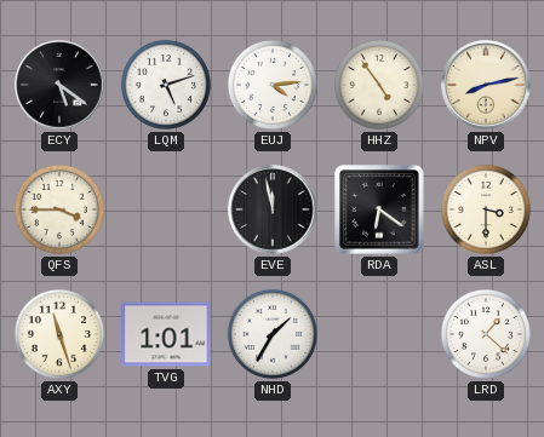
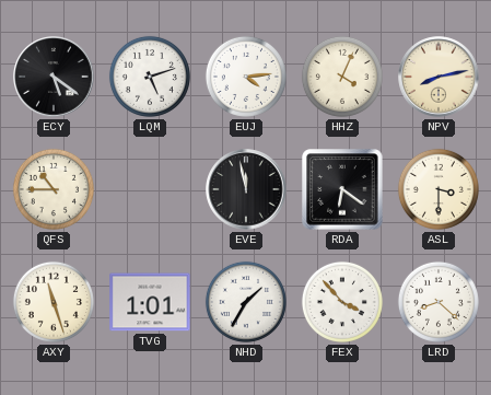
HHZ: 4:54 -> 4:04
QFS: 3:45 -> 10:45
FEX: none -> 3:53
LRD: 1:22 -> 8:22
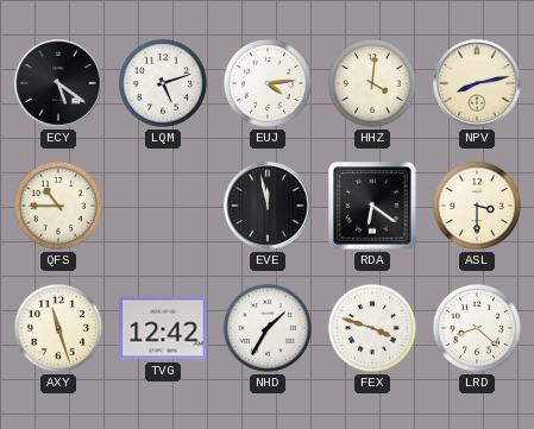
HHZ: 4:04 -> 4:01
TVG: 1:01 -> 12:42
FEX: 3:53 -> 3:48
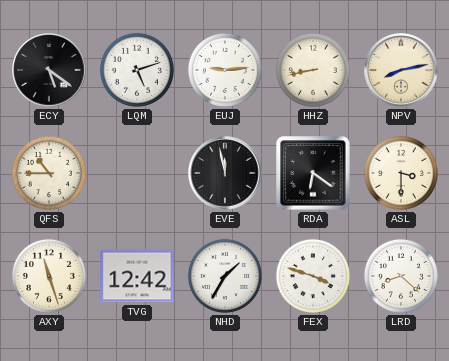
EUJ: 4:14 -> 9:14
HHZ: 4:01 -> 8:43
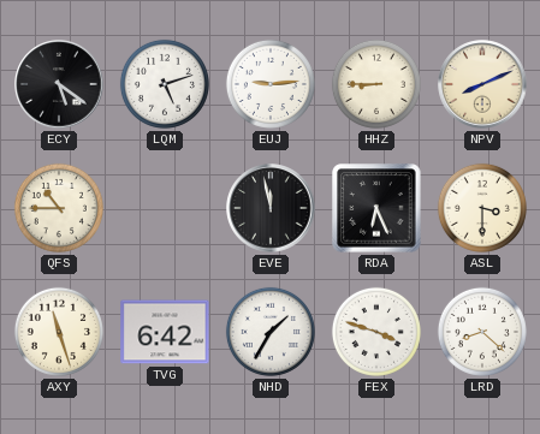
HHZ: 8:43 -> 8:45
NPV: 8:13 -> 8:11
RDA: 6:21 -> 6:26
TVG: 12:42 -> 6:42
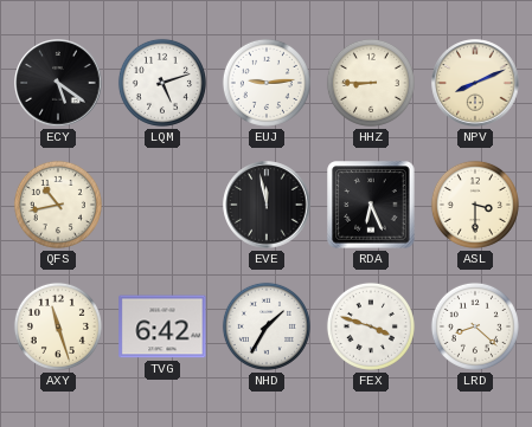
QFS: 10:45 -> 10:43
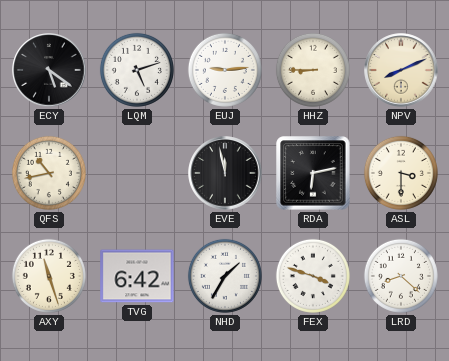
RDA: 6:26 -> 6:13
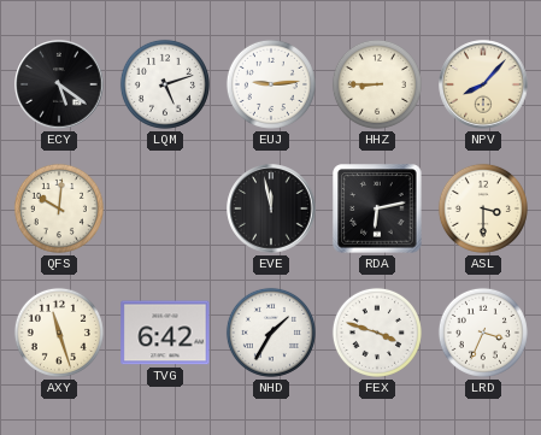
NPV: 8:11 -> 8:07
QFS: 10:43 -> 10:01
LRD: 8:22 -> 3:34
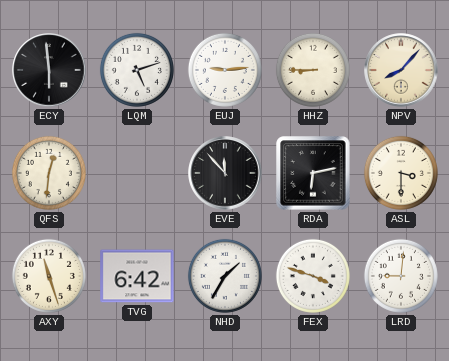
ECY: 5:21 -> 5:59
QFS: 10:01 -> 12:31
EVE: 11:58 -> 11:53
LRD: 3:34 -> 9:01
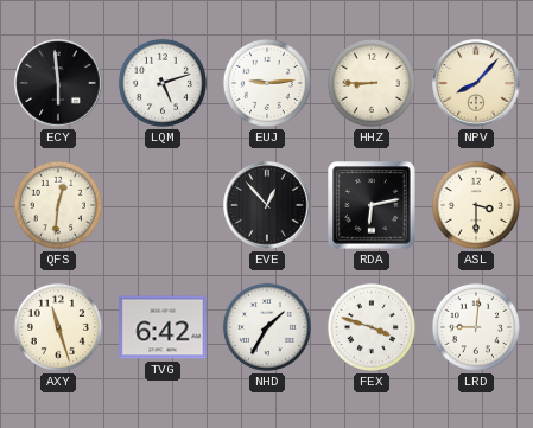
EVE: 11:53 -> 12:53
